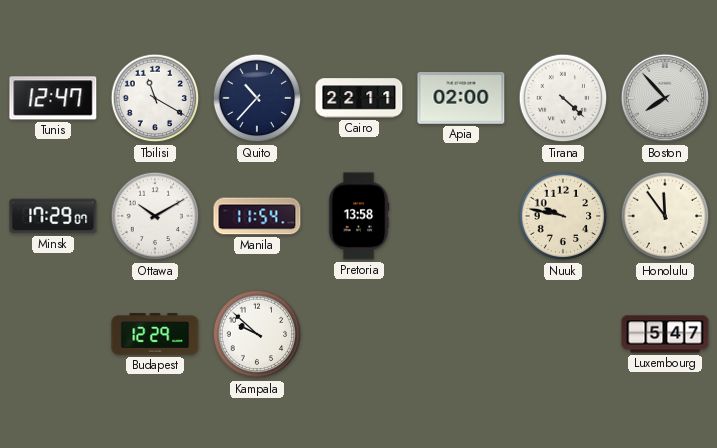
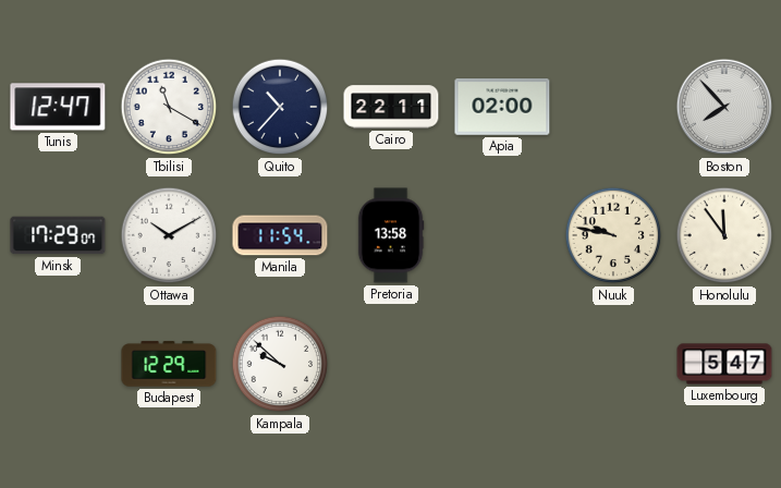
Tirana: 4:22 -> none
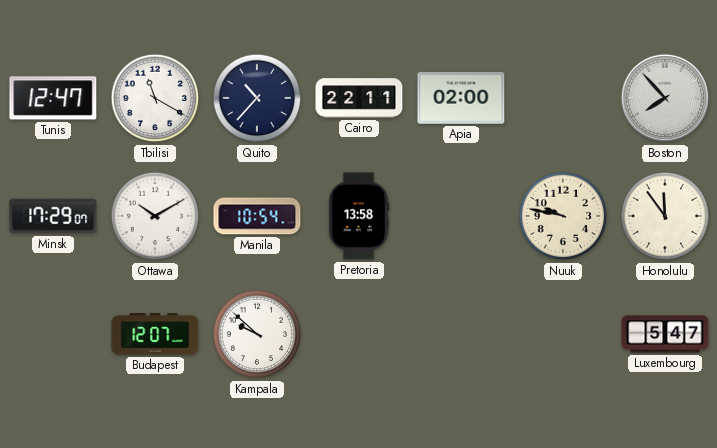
Manila: 11:54 -> 10:54
Budapest: 12:29 -> 12:07
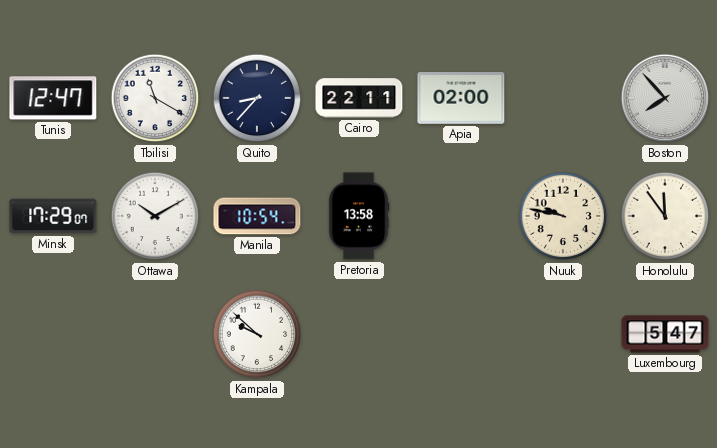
Quito: 10:37 -> 8:37
Budapest: 12:07 -> none
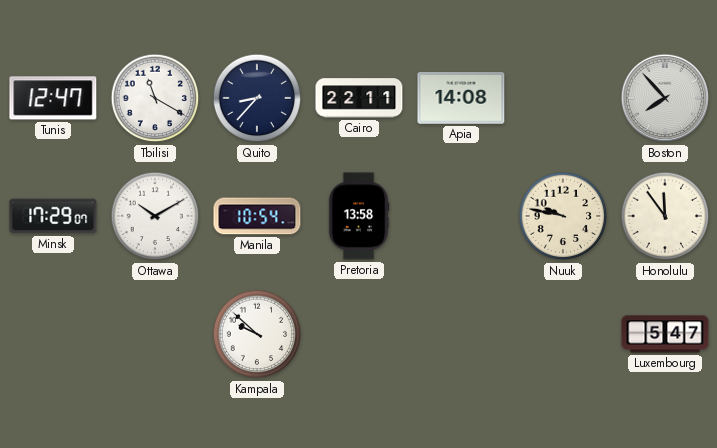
Apia: 02:00 -> 14:08
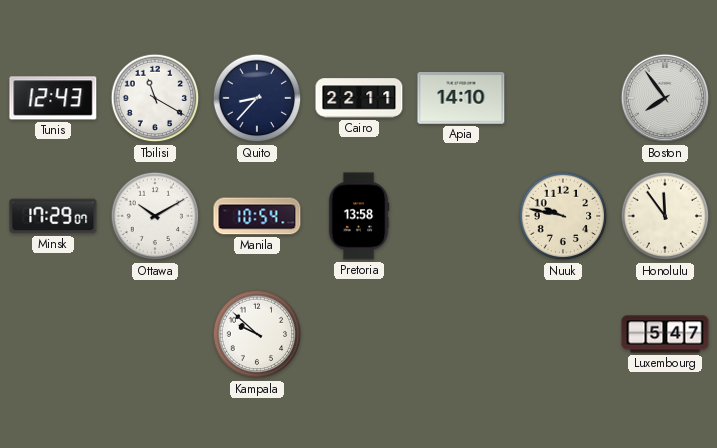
Tunis: 12:47 -> 12:43
Apia: 14:08 -> 14:10
Boston: 7:53 -> 7:54
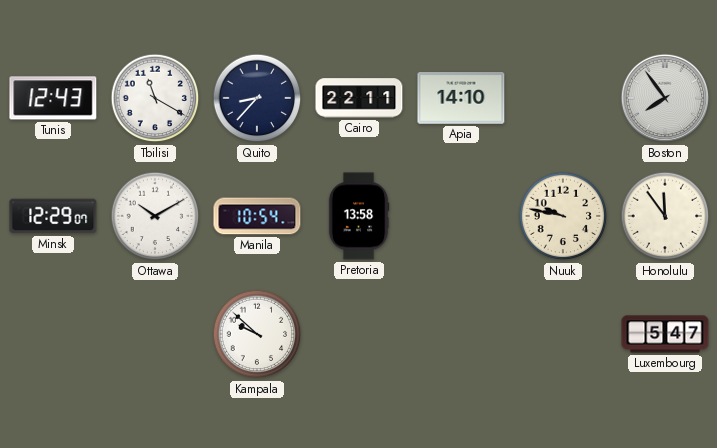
Minsk: 17:29 -> 12:29
